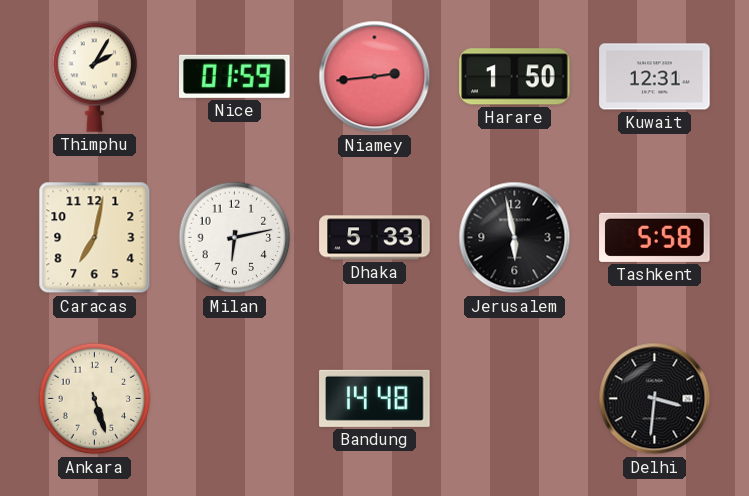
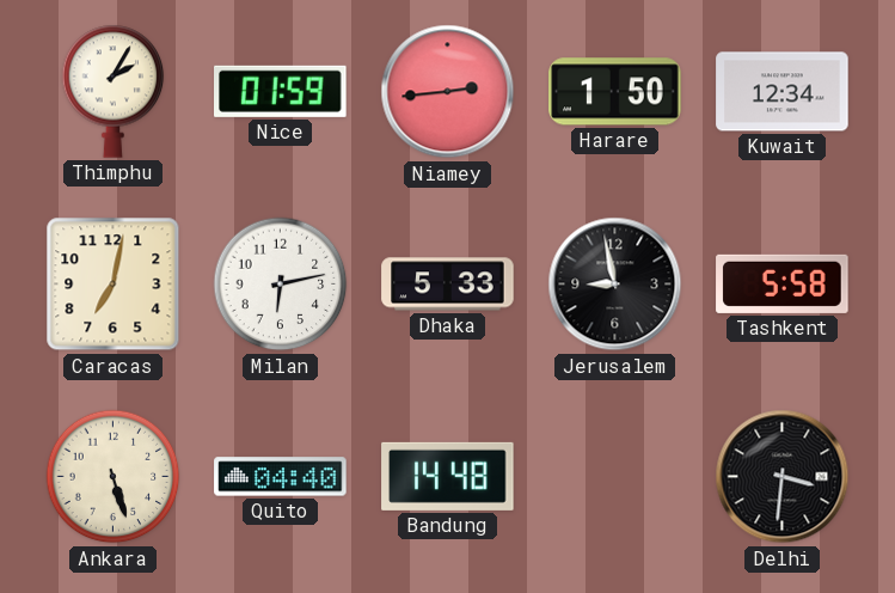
Kuwait: 12:31 -> 12:34
Jerusalem: 5:58 -> 8:58
Quito: none -> 04:40
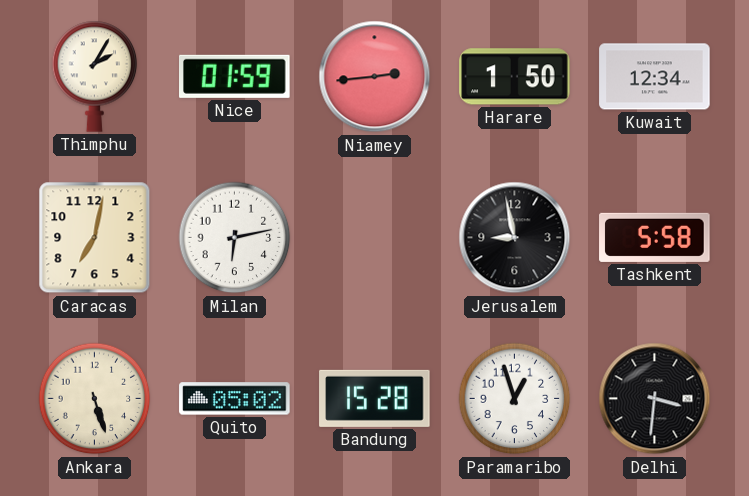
Dhaka: 5:33 -> none
Quito: 04:40 -> 05:02
Bandung: 14:48 -> 15:28
Paramaribo: none -> 12:57
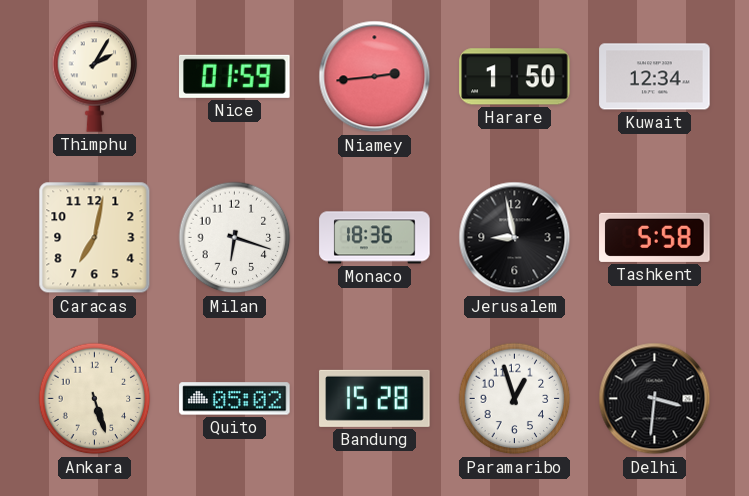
Milan: 6:13 -> 6:18
Monaco: none -> 18:36
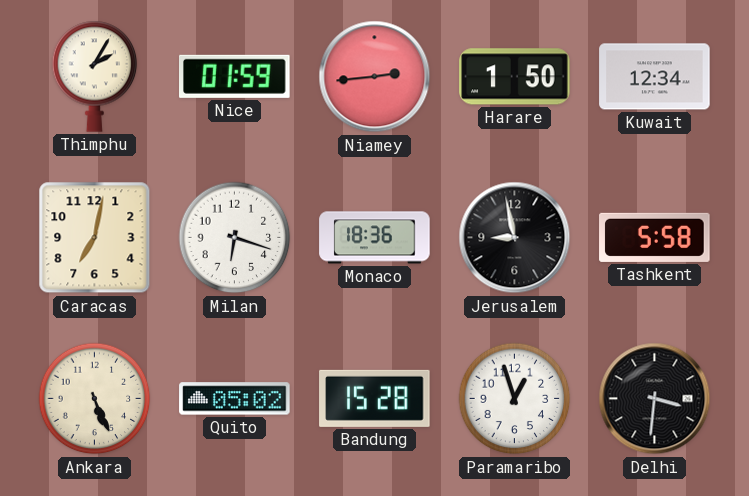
Ankara: 5:27 -> 5:26
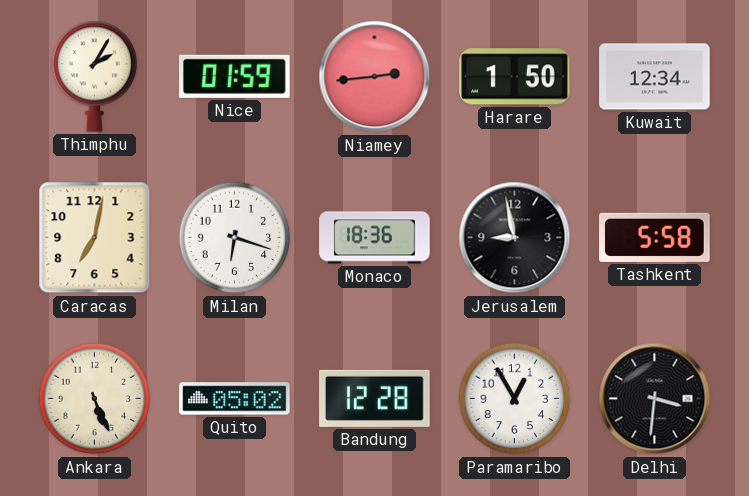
Bandung: 15:28 -> 12:28
Paramaribo: 12:57 -> 12:55
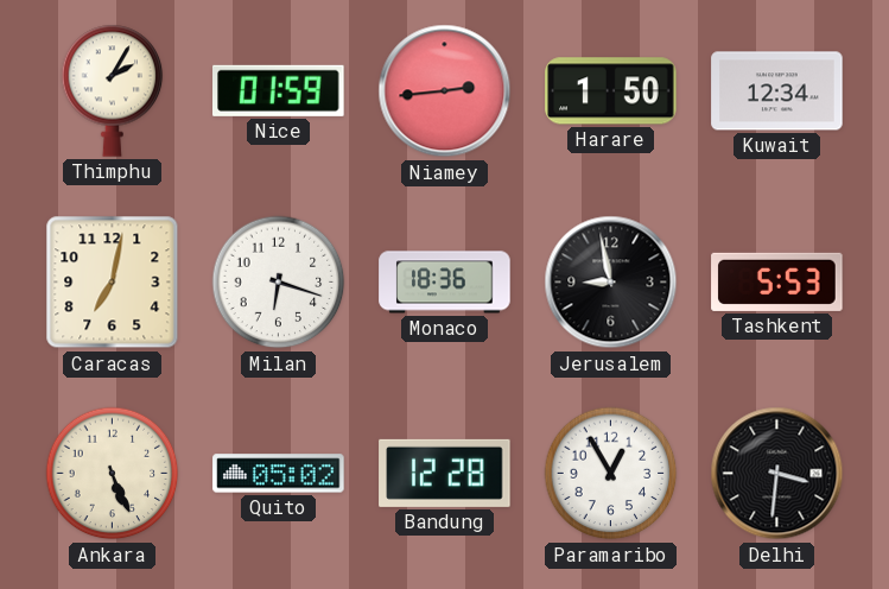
Tashkent: 5:58 -> 5:53
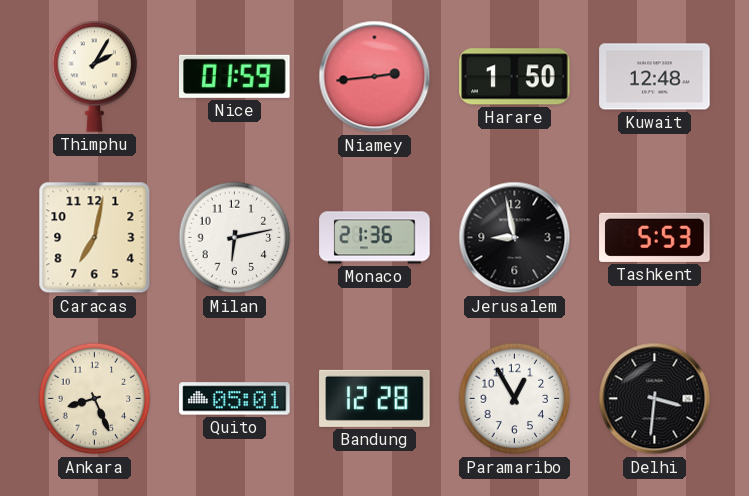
Kuwait: 12:34 -> 12:48
Milan: 6:18 -> 6:13
Monaco: 18:36 -> 21:36
Ankara: 5:26 -> 8:26
Quito: 05:02 -> 05:01
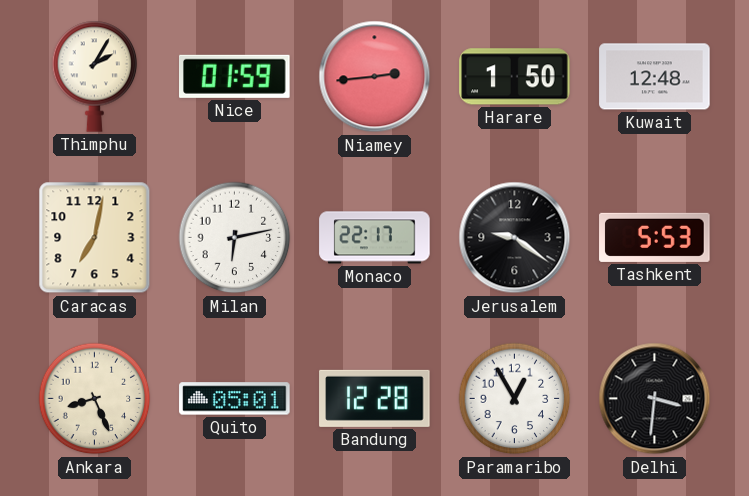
Monaco: 21:36 -> 22:17
Jerusalem: 8:58 -> 9:21
